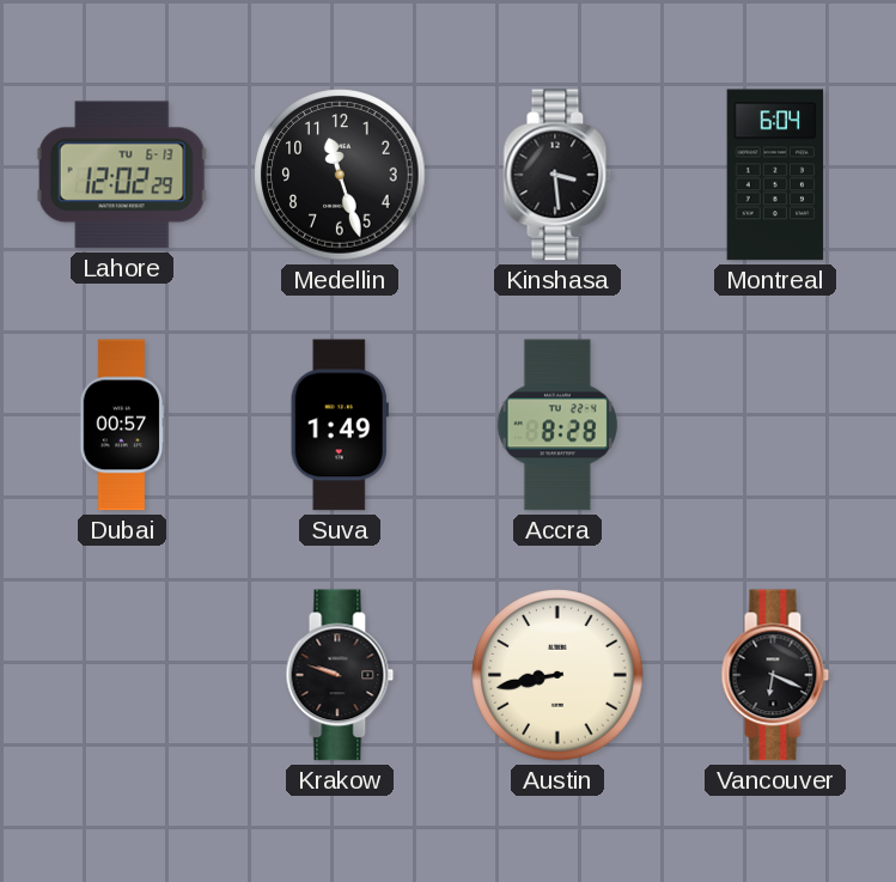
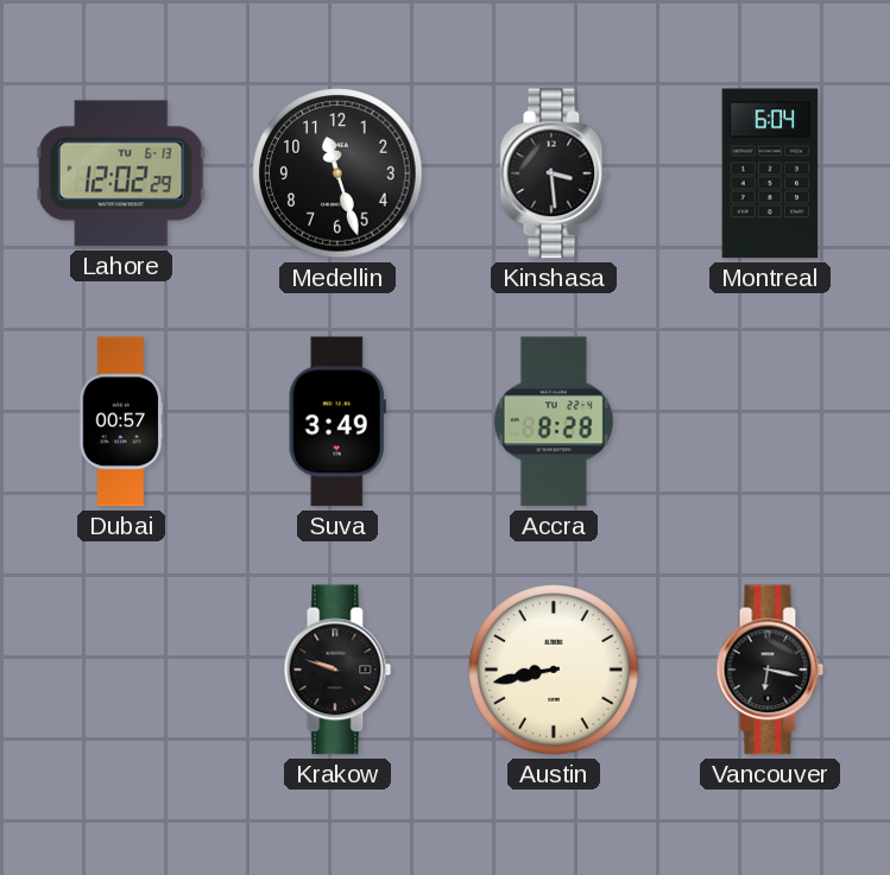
Suva: 1:49 -> 3:49
Vancouver: 6:19 -> 6:17
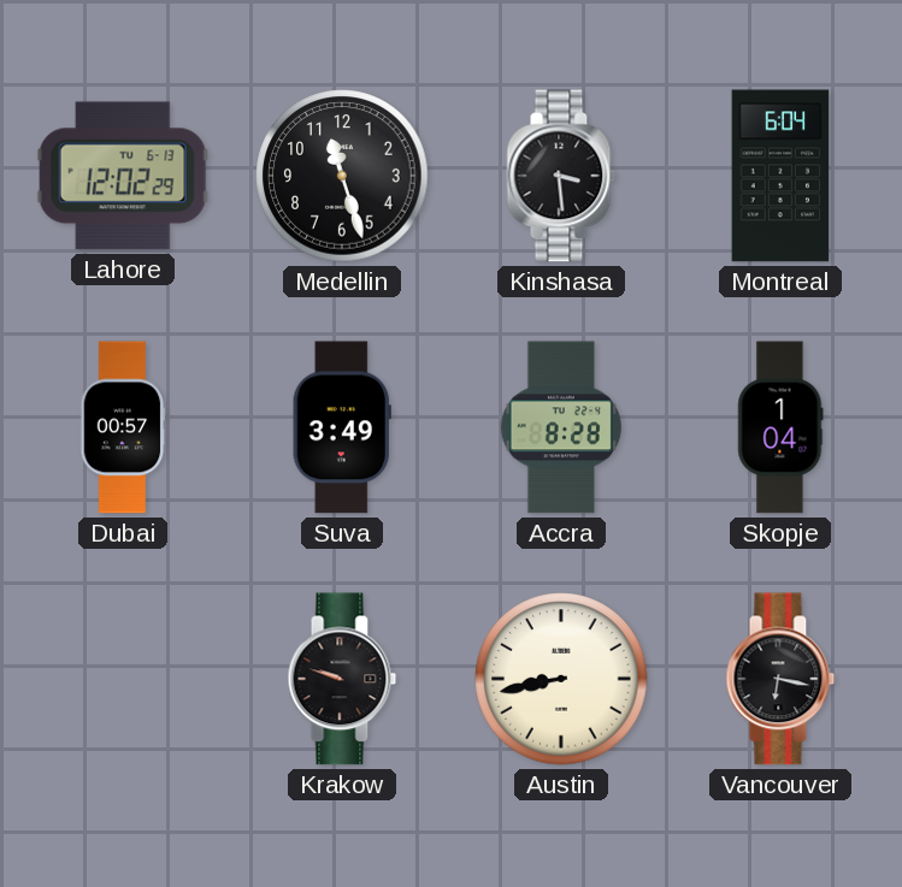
Skopje: none -> 1:04
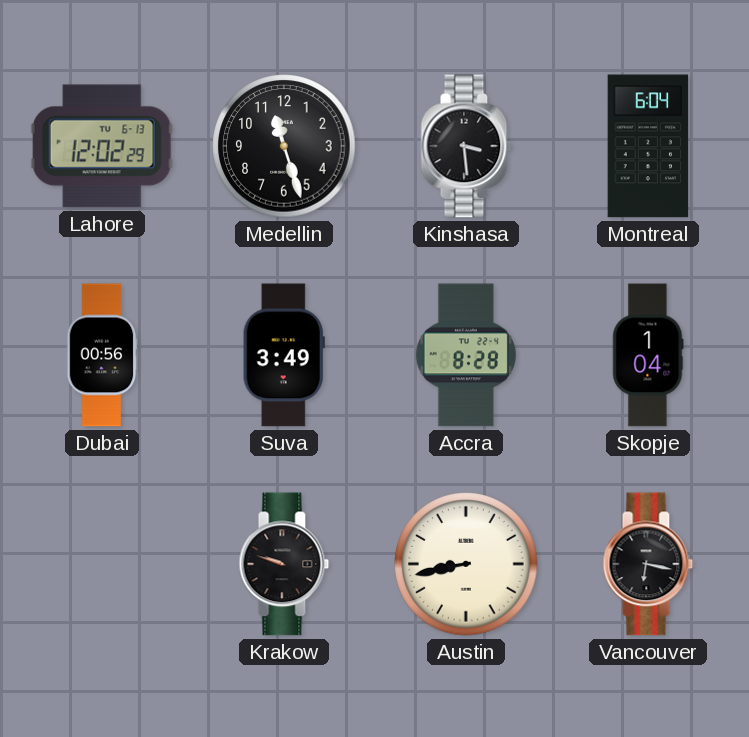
Dubai: 00:57 -> 00:56
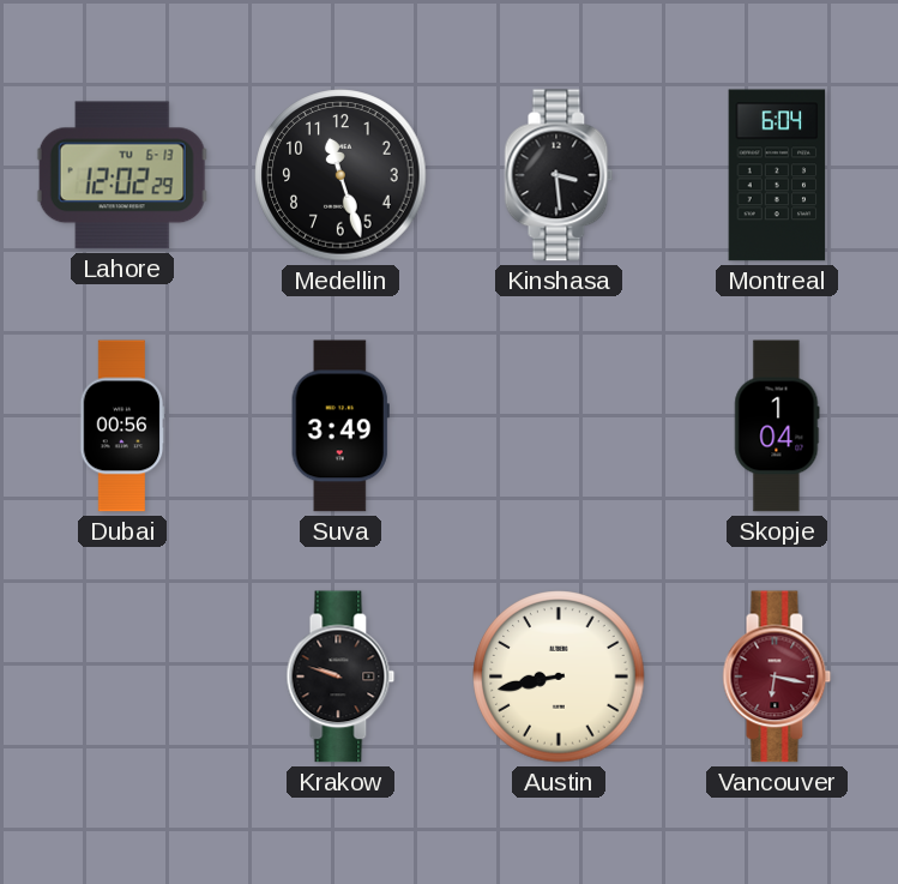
Accra: 8:28 -> none
Vancouver dial: black -> burgundy
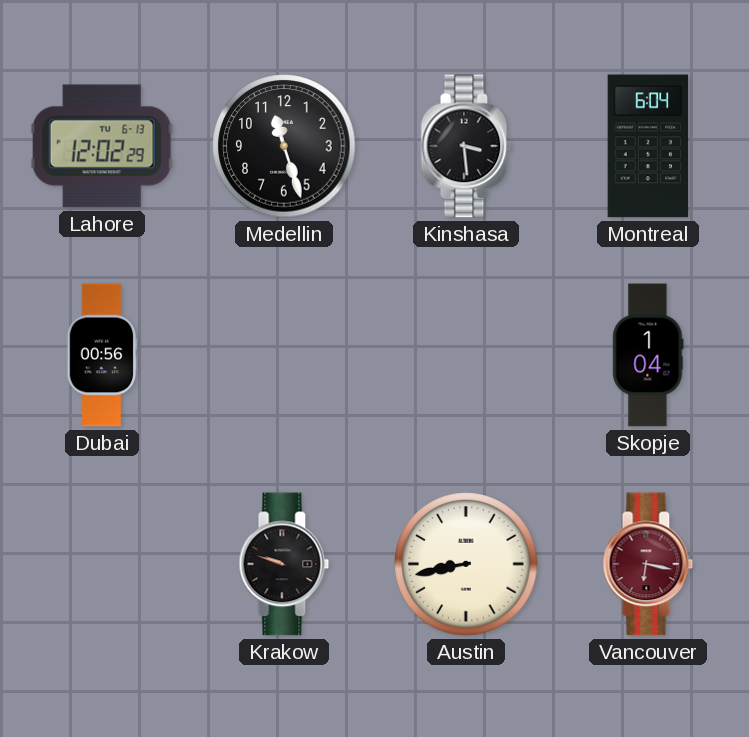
Suva: 3:49 -> none
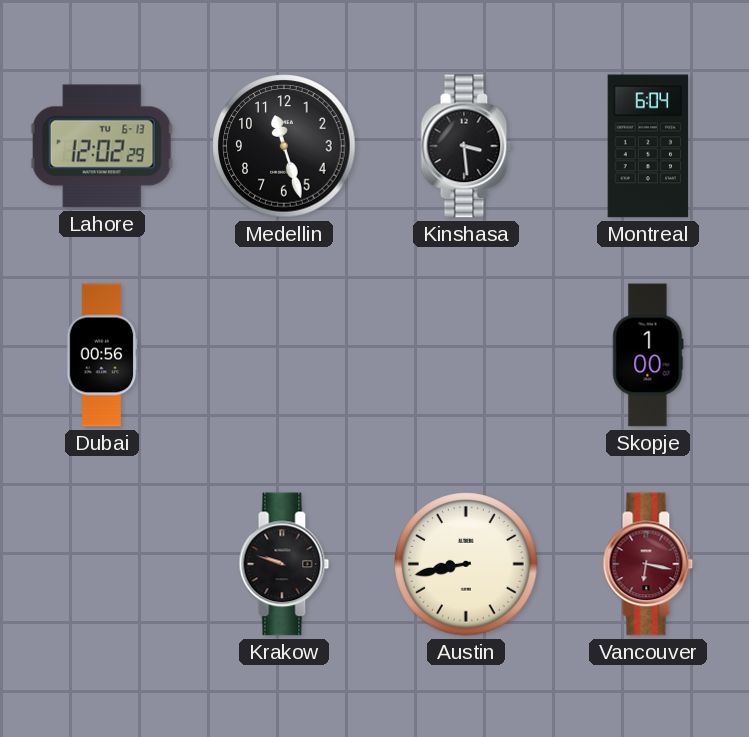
Skopje: 1:04 -> 1:00
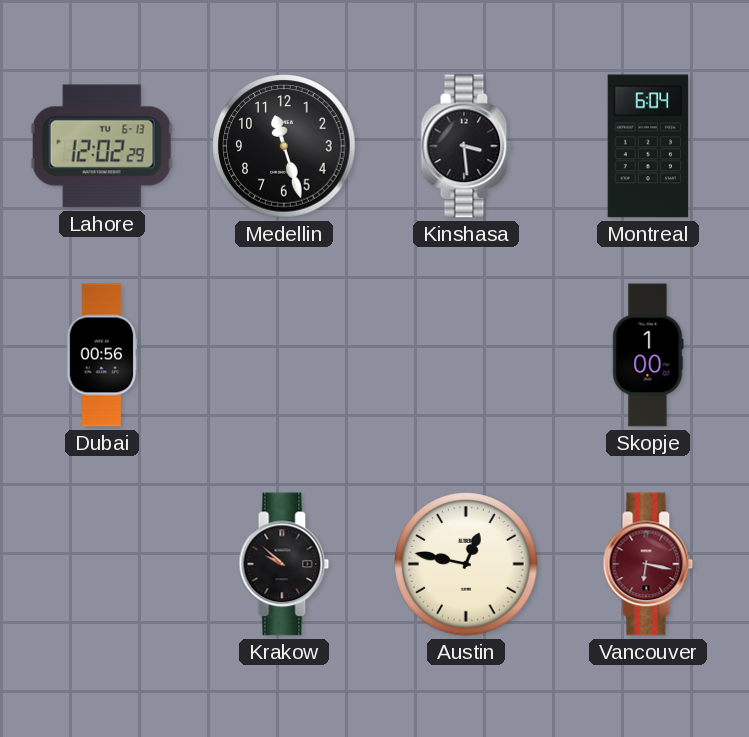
Krakow: 9:48 -> 9:52
Austin: 8:43 -> 12:47
